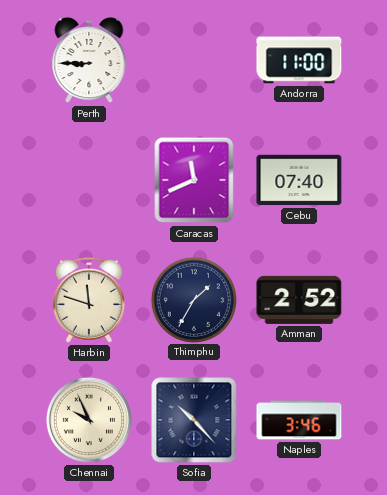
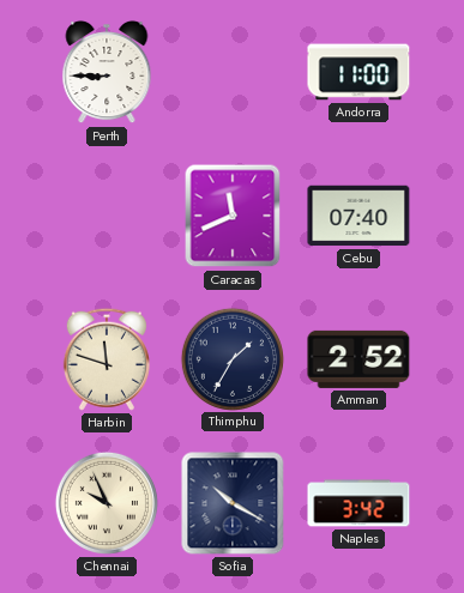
Sofia: 10:23 -> 10:20
Naples: 3:46 -> 3:42
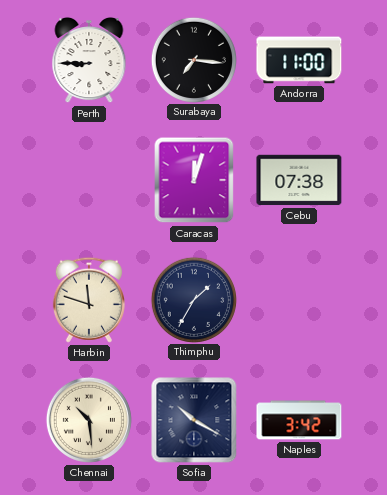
Surabaya: none -> 7:16
Caracas: 11:41 -> 12:03
Cebu: 07:40 -> 07:38
Amman: 2:52 -> none
Chennai: 9:56 -> 10:29
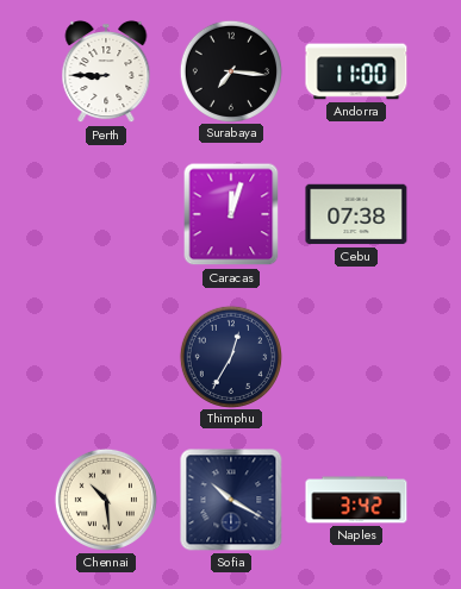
Harbin: 11:48 -> none
Thimphu: 1:35 -> 12:35
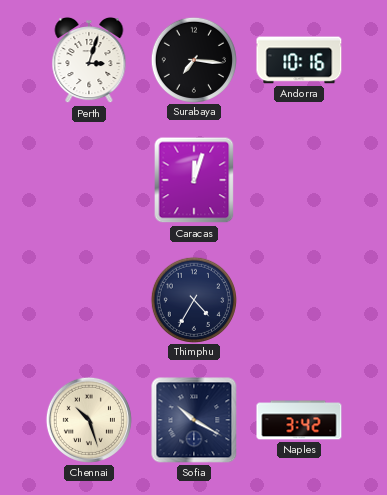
Perth: 8:45 -> 3:03
Andorra: 11:00 -> 10:16
Cebu: 07:38 -> none
Thimphu: 12:35 -> 4:35
Chennai: 10:29 -> 10:27
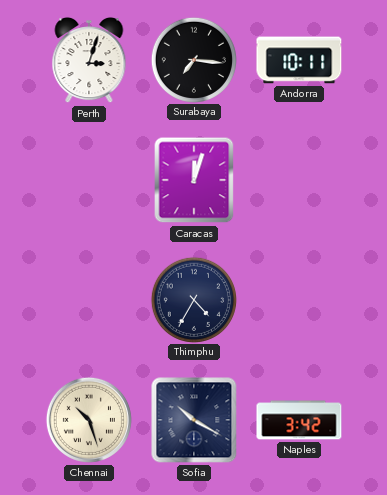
Andorra: 10:16 -> 10:11
